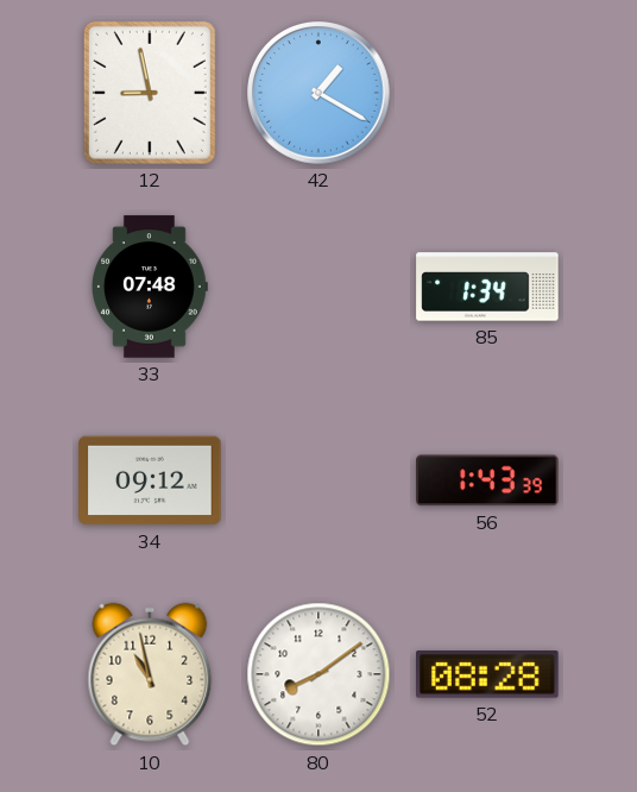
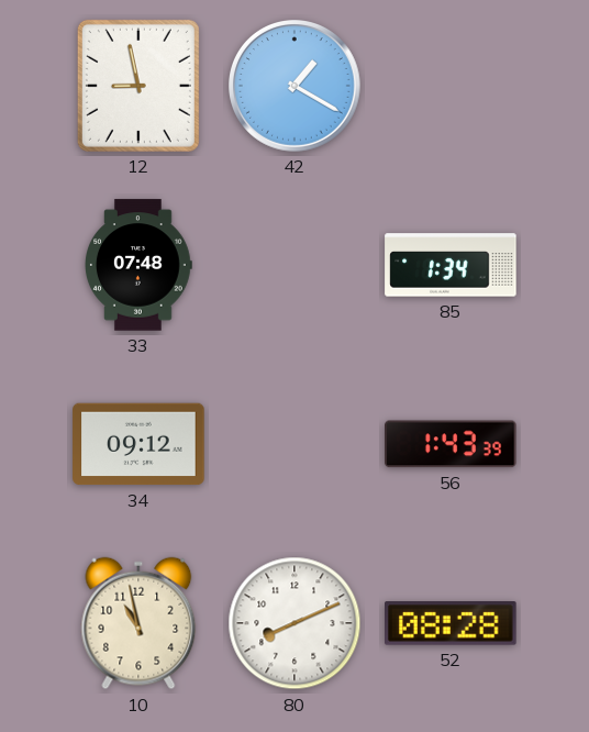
80: 8:09 -> 8:11
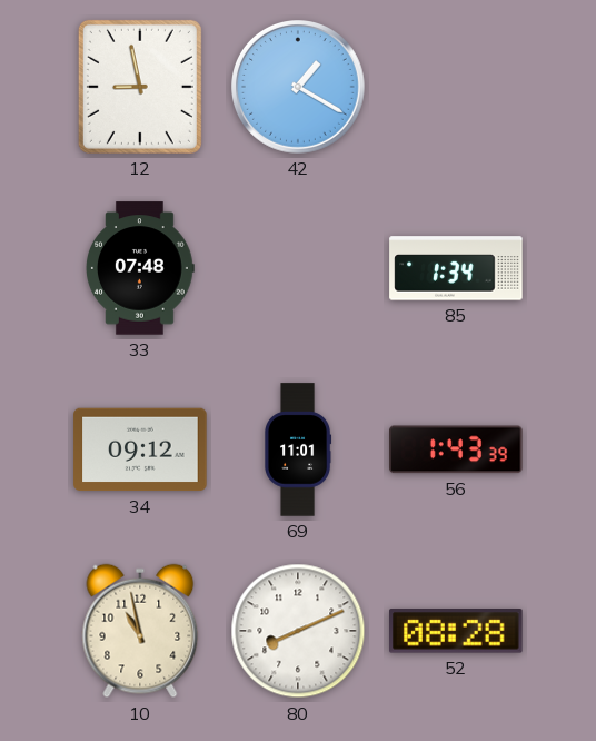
69: none -> 11:01
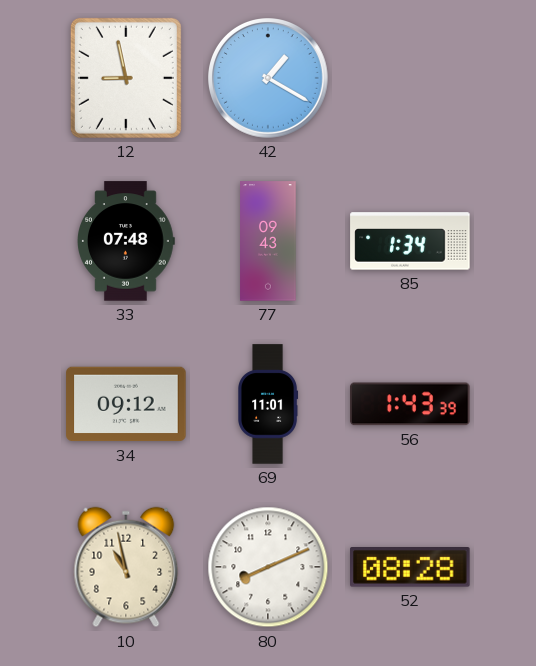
77: none -> 09:43
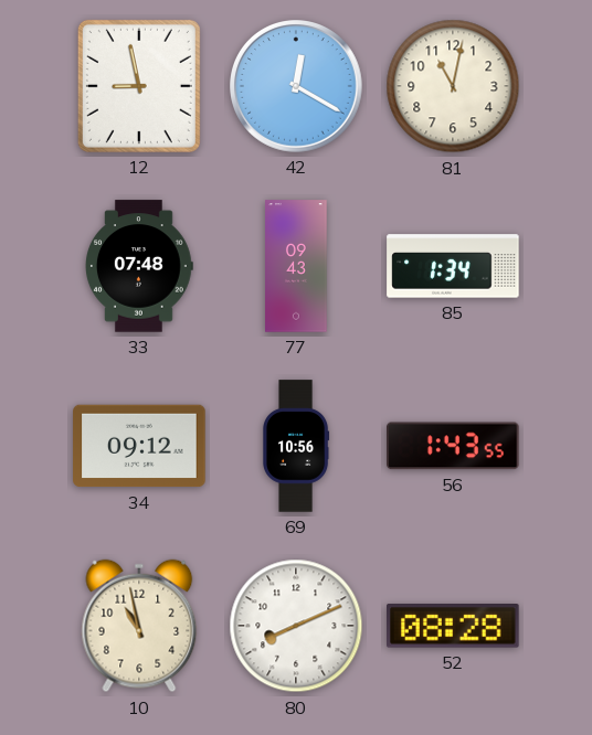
42: 1:20 -> 12:20
81: none -> 11:02
69: 11:01 -> 10:56
56: 1:43:39 -> 1:43:55
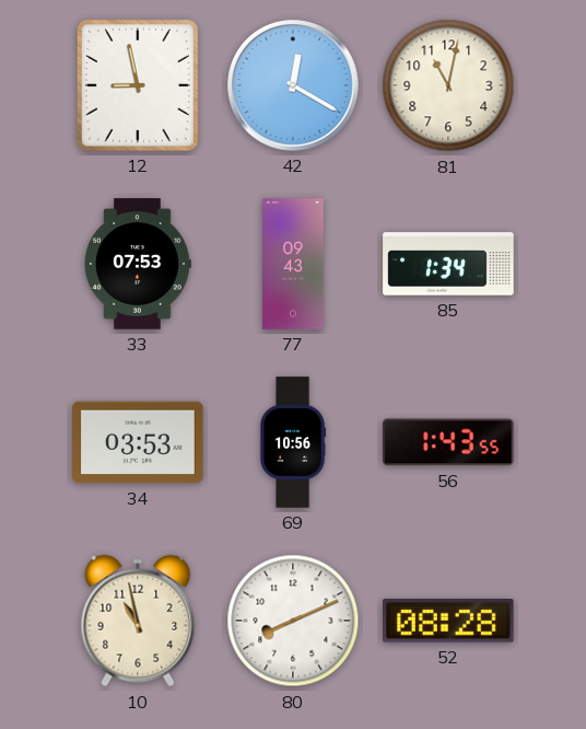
33: 07:48 -> 07:53
34: 09:12 -> 03:53
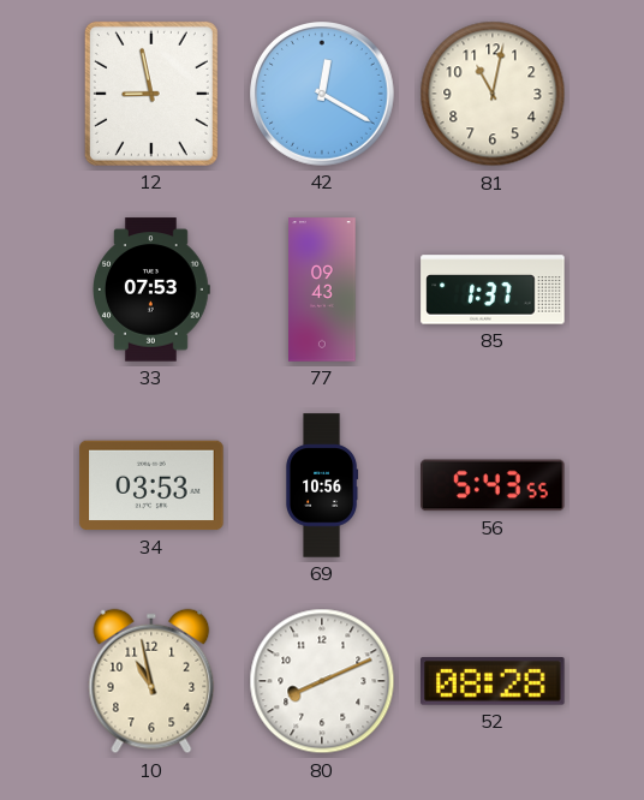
85: 1:34 -> 1:37
56: 1:43 -> 5:43
